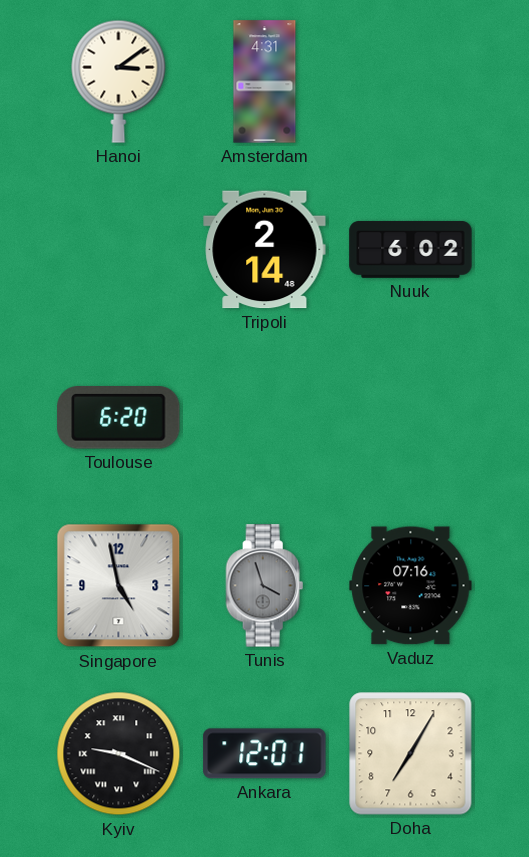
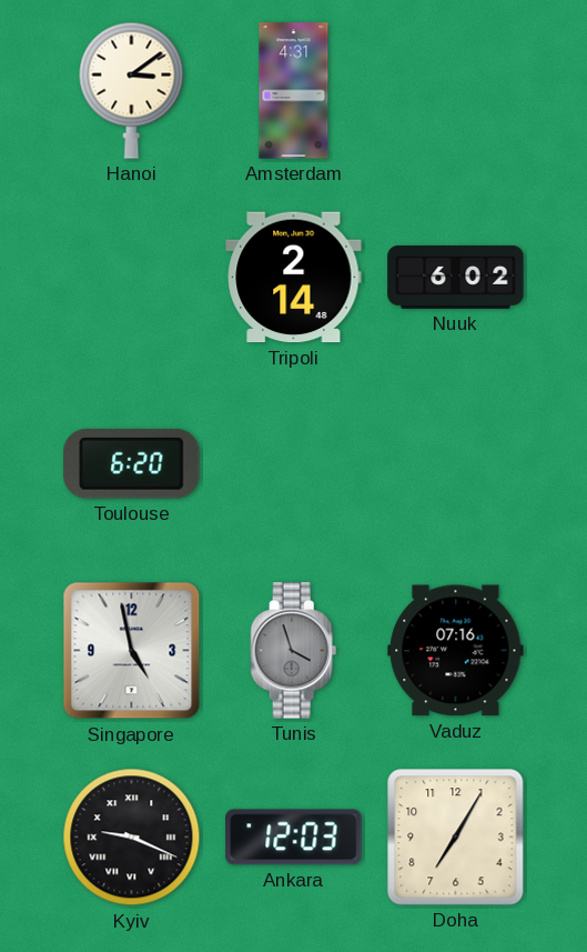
Ankara: 12:01 -> 12:03
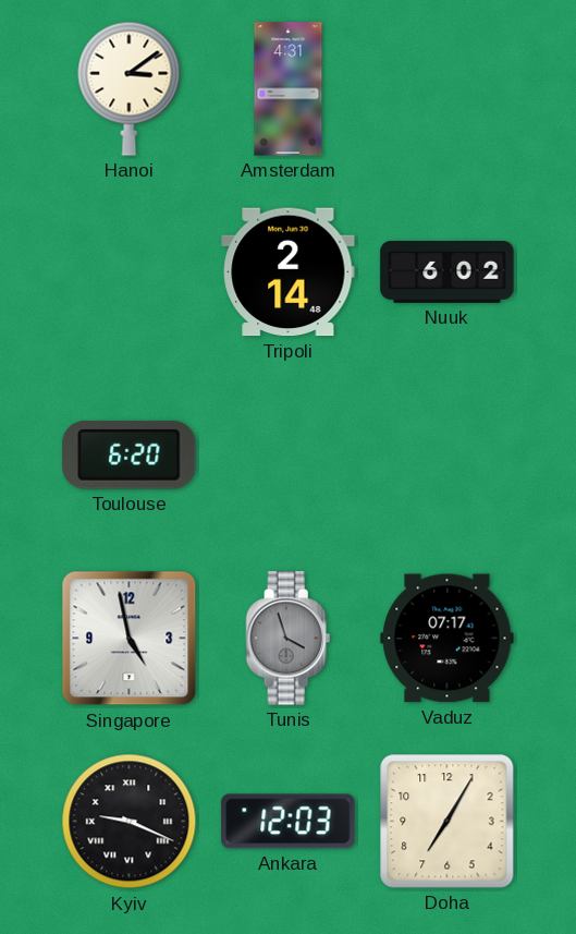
Vaduz: 07:16 -> 07:17
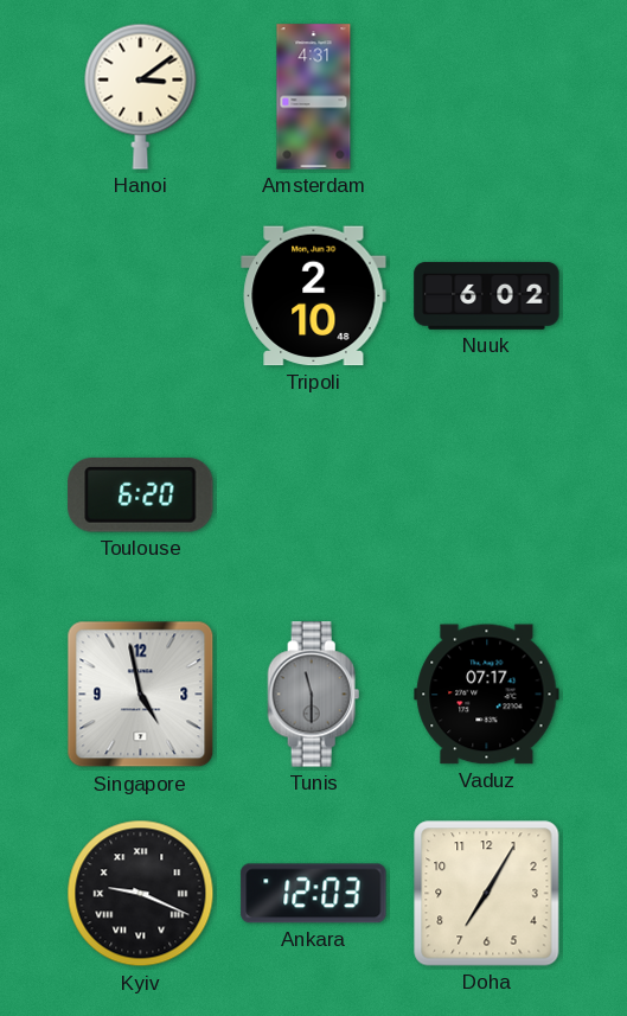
Tripoli: 2:14 -> 2:10
Tunis: 3:57 -> 11:30
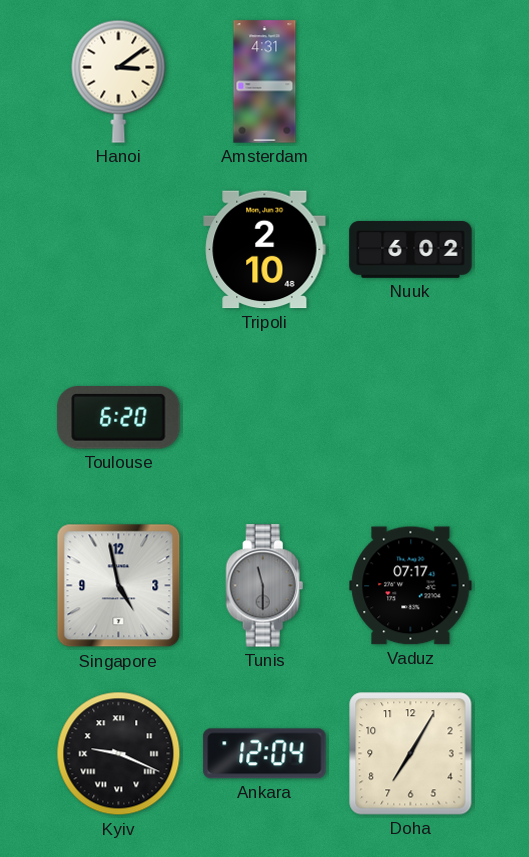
Ankara: 12:03 -> 12:04
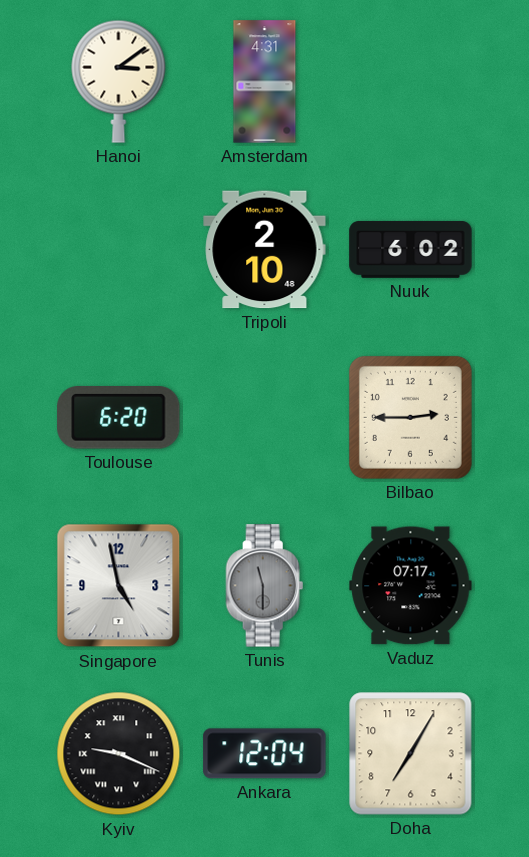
Bilbao: none -> 2:45
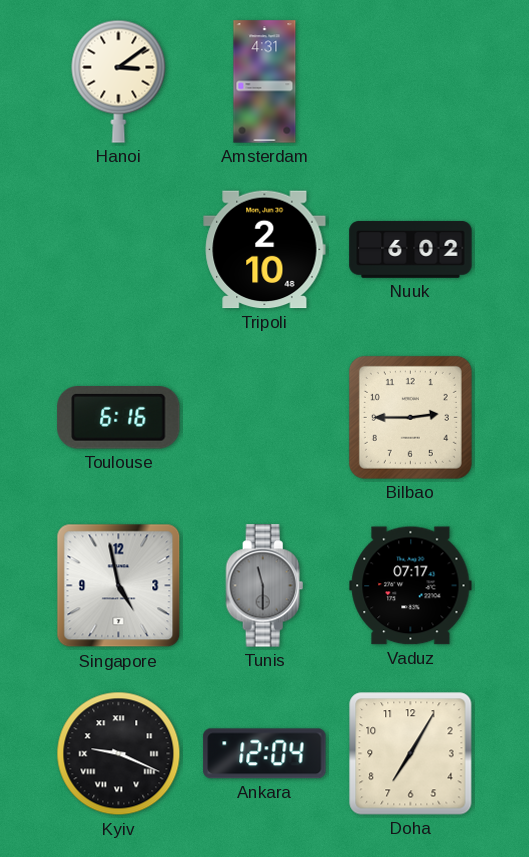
Toulouse: 6:20 -> 6:16
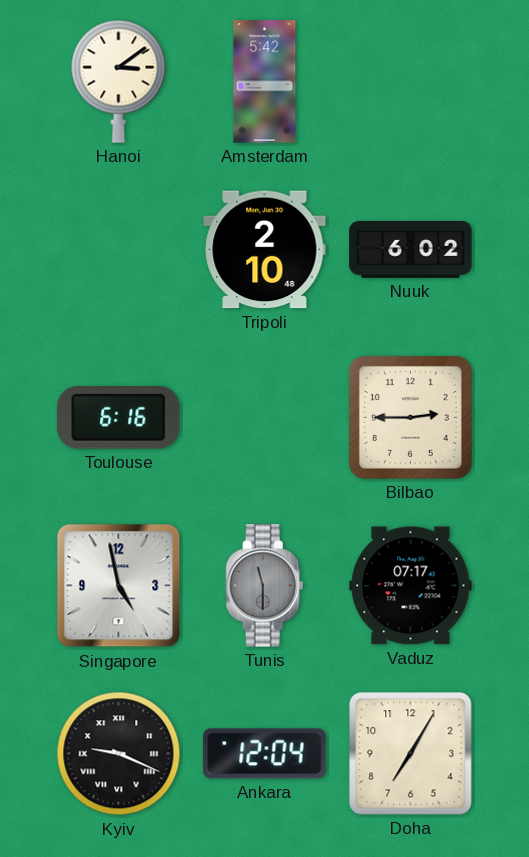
Amsterdam: 4:31 -> 5:42
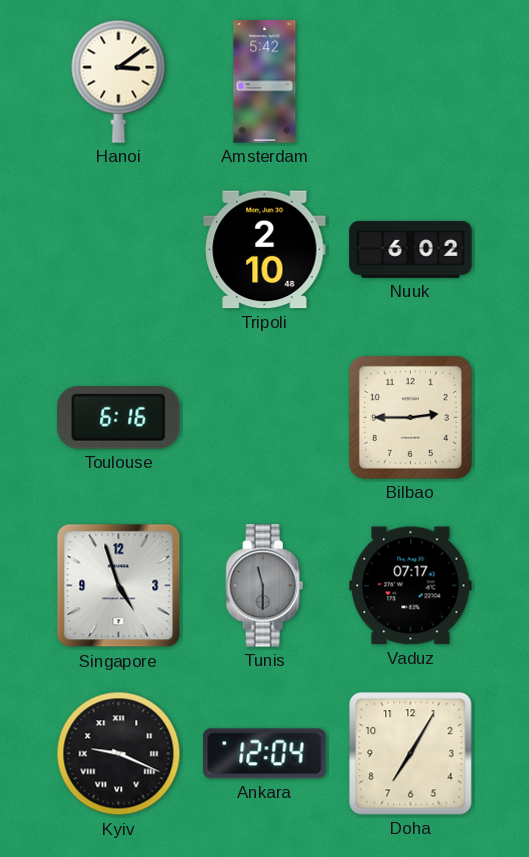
Singapore: 4:58 -> 4:57
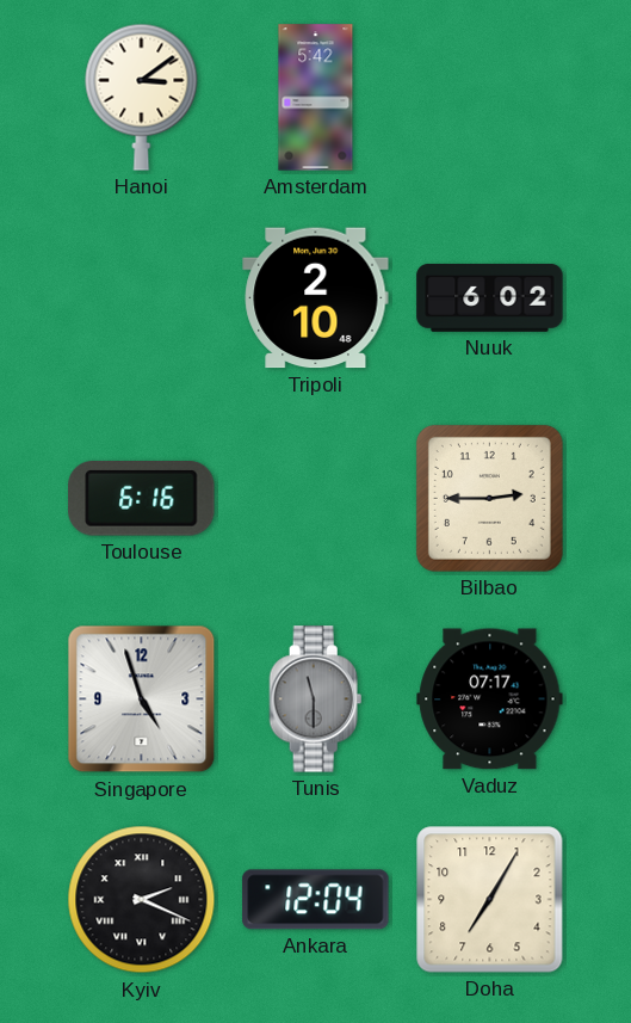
Kyiv: 9:19 -> 2:19
